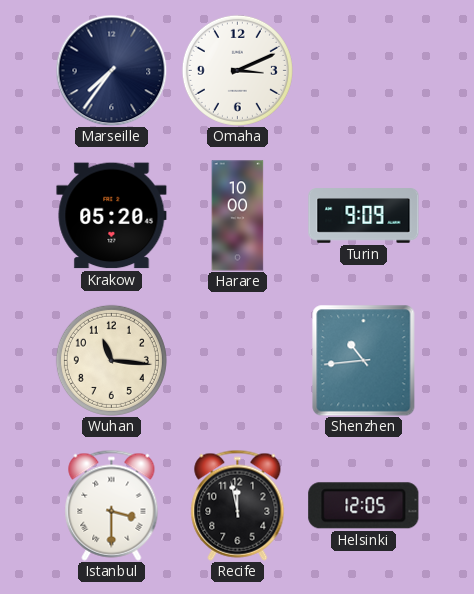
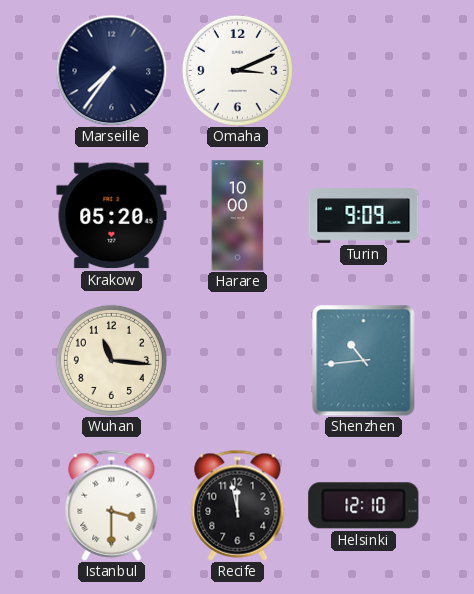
Helsinki: 12:05 -> 12:10
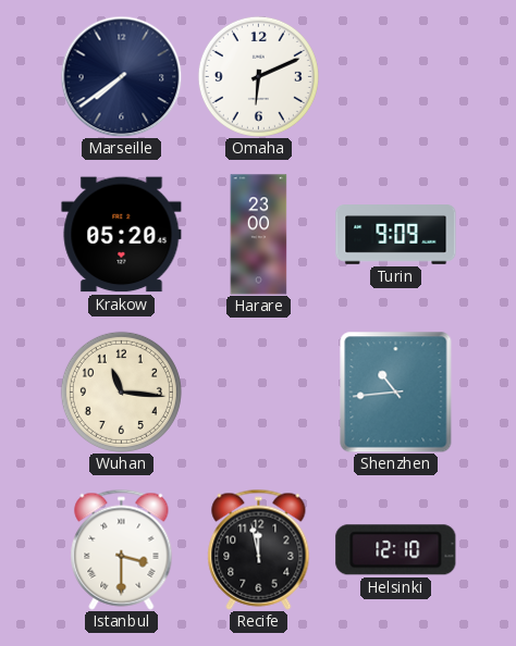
Marseille: 7:36 -> 7:39
Omaha: 3:11 -> 6:11
Harare: 10:00 -> 23:00
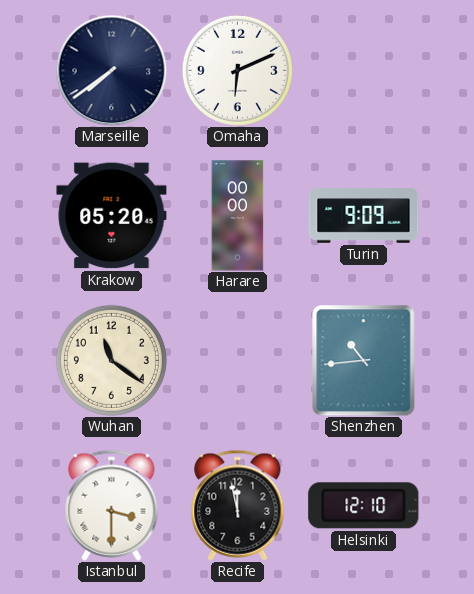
Harare: 23:00 -> 00:00
Wuhan: 11:16 -> 11:21
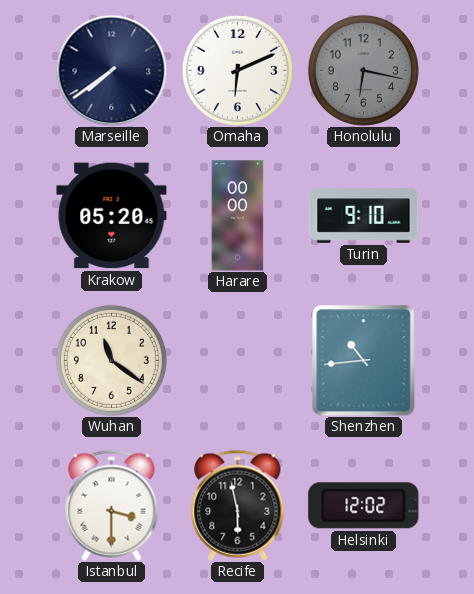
Honolulu: none -> 6:17
Turin: 9:09 -> 9:10
Recife: 11:58 -> 5:58
Helsinki: 12:10 -> 12:02
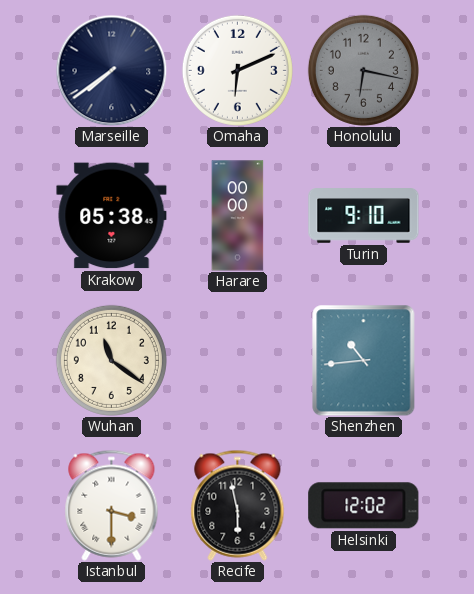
Krakow: 05:20 -> 05:38
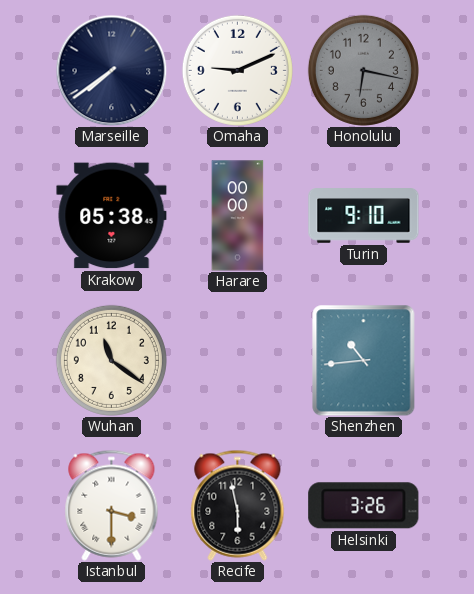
Omaha: 6:11 -> 9:11
Helsinki: 12:02 -> 3:26
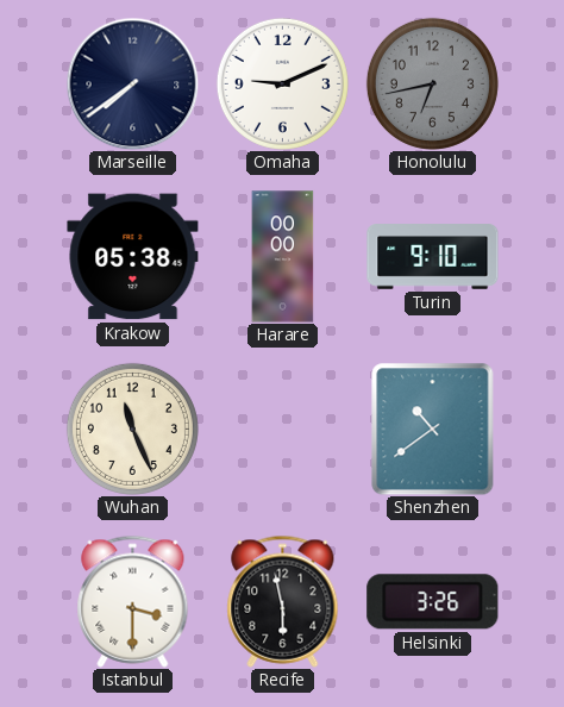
Honolulu: 6:17 -> 6:43
Wuhan: 11:21 -> 11:26
Shenzhen: 10:44 -> 10:39
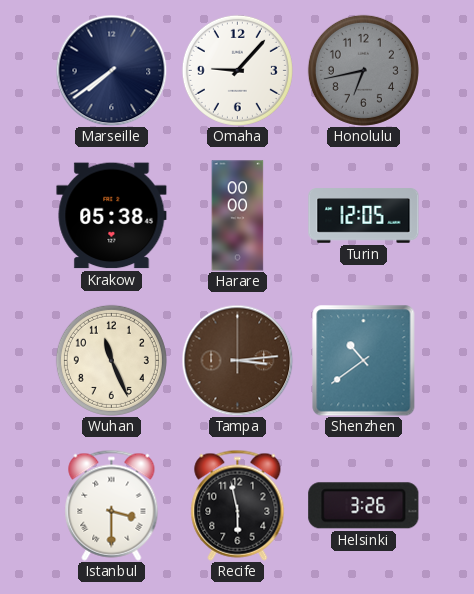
Omaha: 9:11 -> 9:07
Turin: 9:10 -> 12:05
Tampa: none -> 3:14
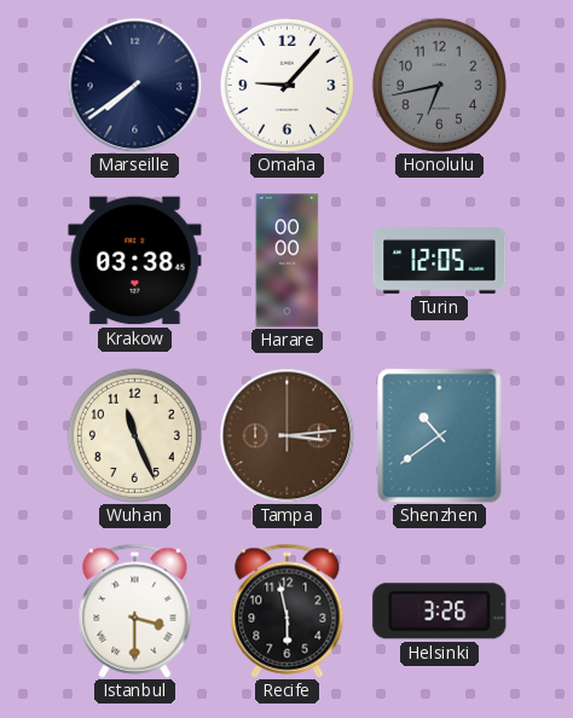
Krakow: 05:38 -> 03:38
